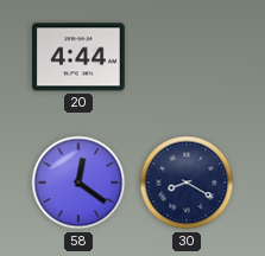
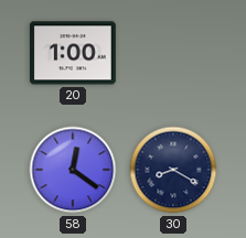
20: 4:44 -> 1:00
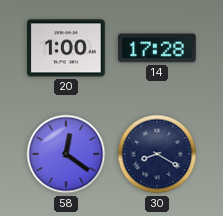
14: none -> 17:28
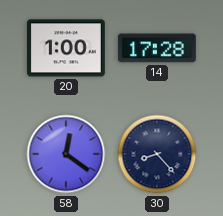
30: 8:20 -> 8:23
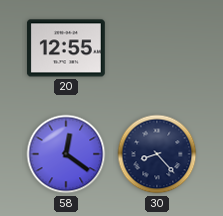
20: 1:00 -> 12:55
14: 17:28 -> none
